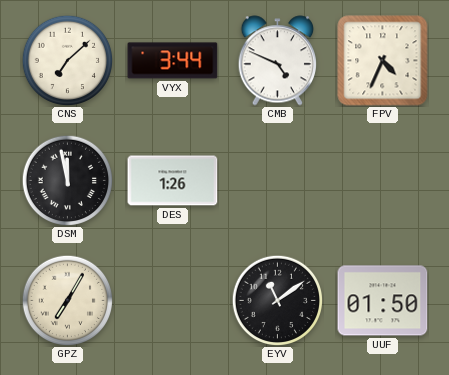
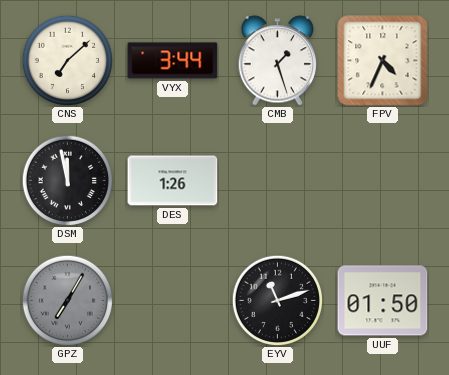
CMB: 4:49 -> 1:27
GPZ dial: cream -> grey
EYV: 11:09 -> 11:12
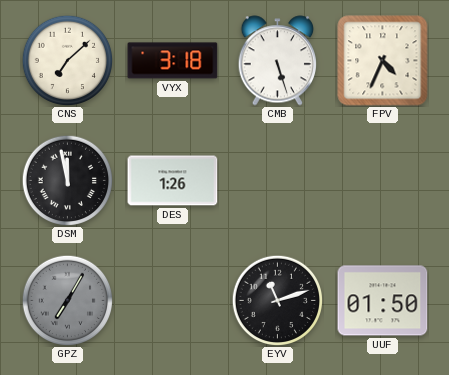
VYX: 3:44 -> 3:18
CMB: 1:27 -> 5:27
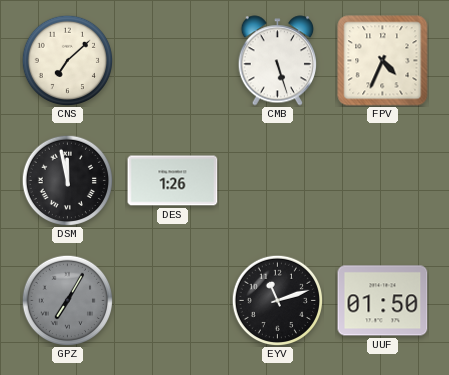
VYX: 3:18 -> none
